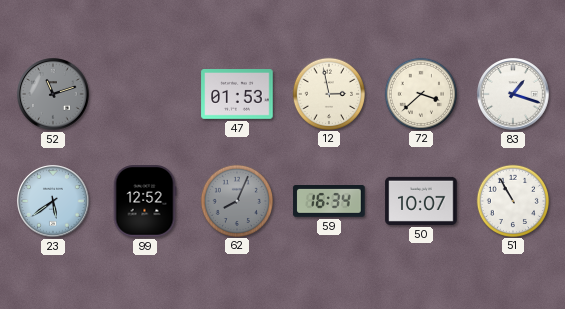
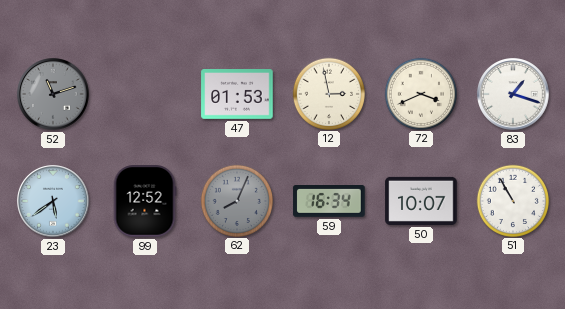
72: 3:38 -> 3:41
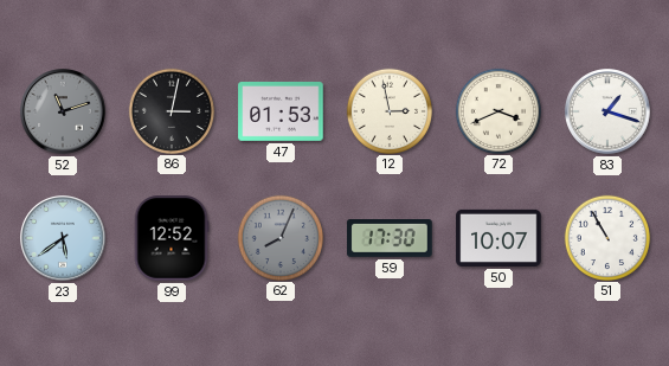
86: none -> 3:02
59: 16:34 -> 17:30
